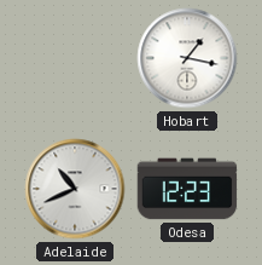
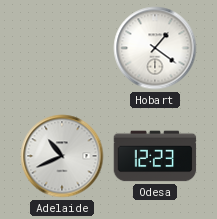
Hobart: 1:17 -> 1:21
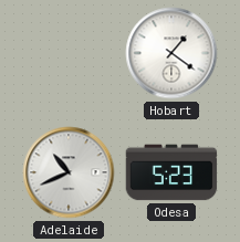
Odesa: 12:23 -> 5:23
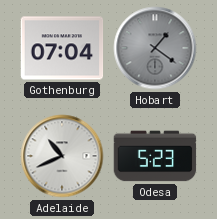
Gothenburg: none -> 07:04
Hobart dial: white -> grey
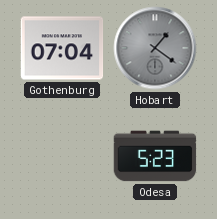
Adelaide: 10:41 -> none
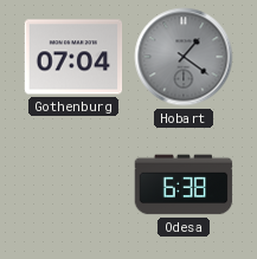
Odesa: 5:23 -> 6:38
